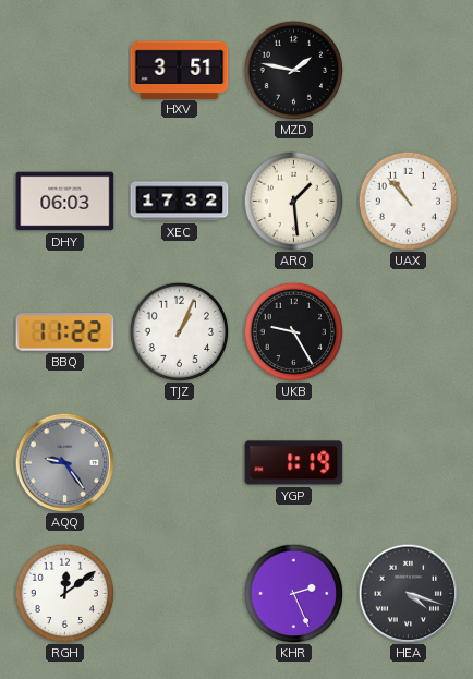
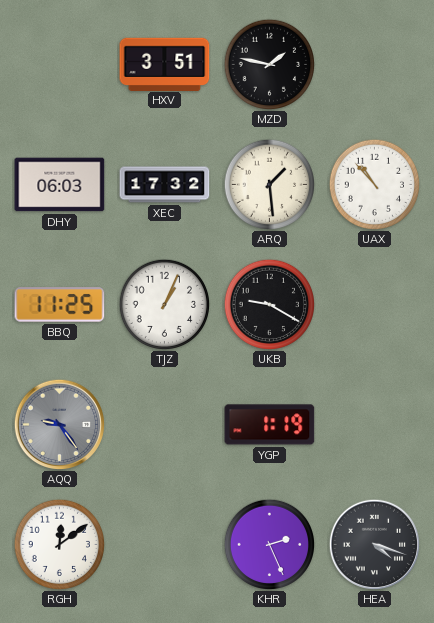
BBQ: 11:22 -> 11:25
UKB: 9:25 -> 9:20
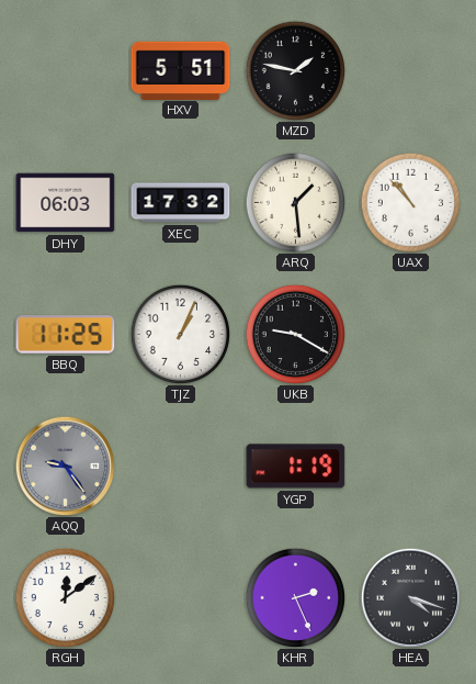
HXV: 3:51 -> 5:51
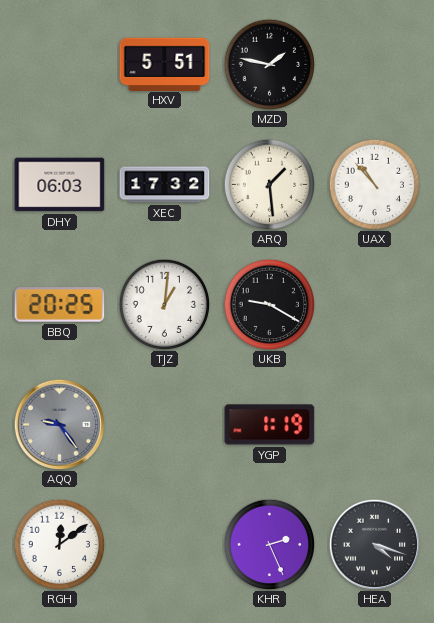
BBQ: 11:25 -> 20:25
TJZ: 1:04 -> 1:01
